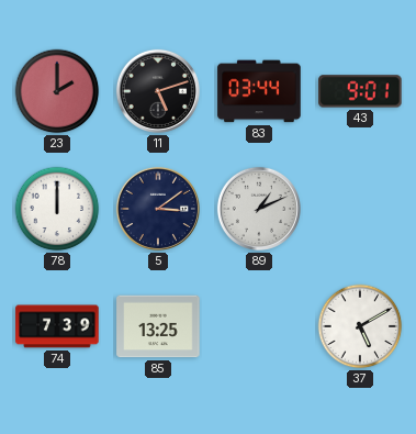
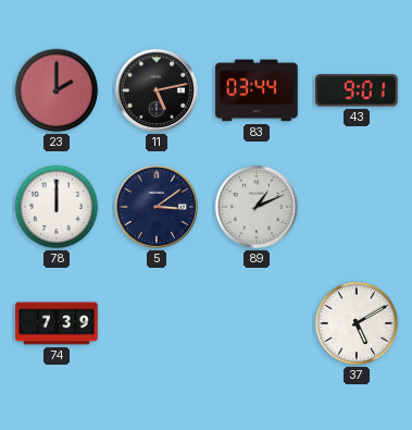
11: 5:12 -> 5:13
85: 13:25 -> none
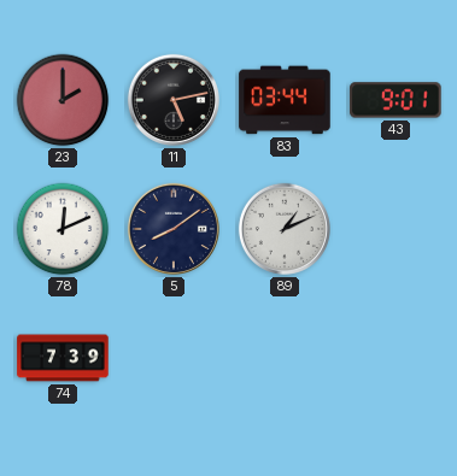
78: 12:00 -> 12:11
5: 3:09 -> 8:09
37: 5:10 -> none
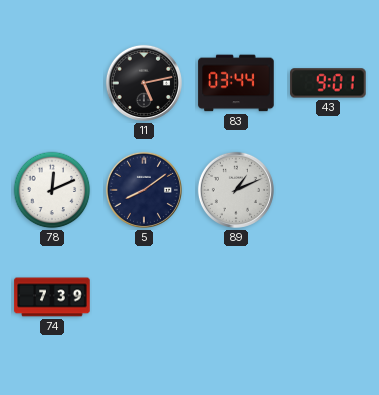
23: 2:00 -> none
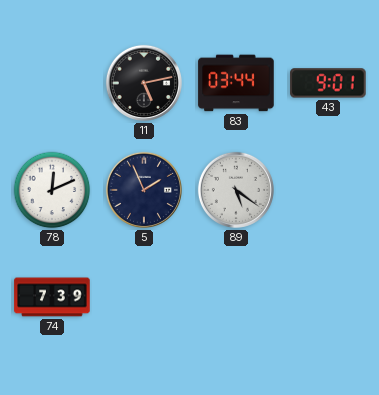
5: 8:09 -> 1:56
89: 1:11 -> 5:21
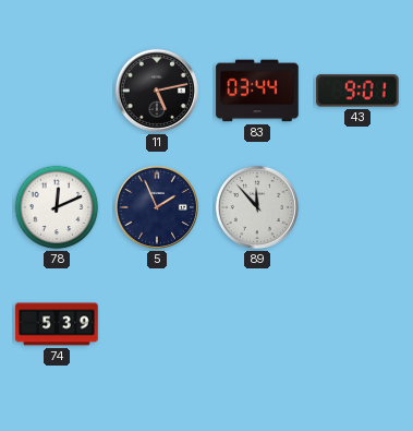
89: 5:21 -> 11:53
74: 7:39 -> 5:39
